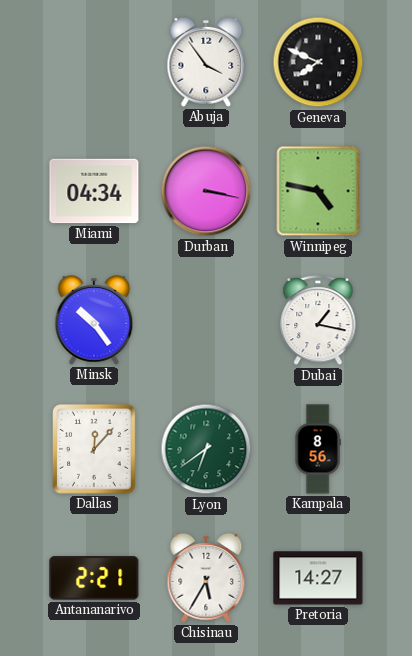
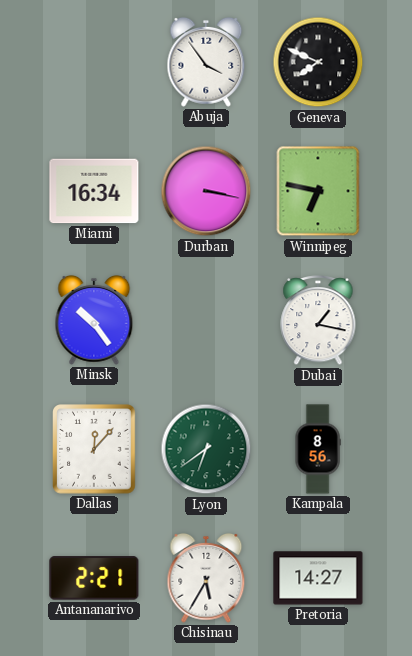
Miami: 04:34 -> 16:34
Winnipeg: 4:47 -> 6:47
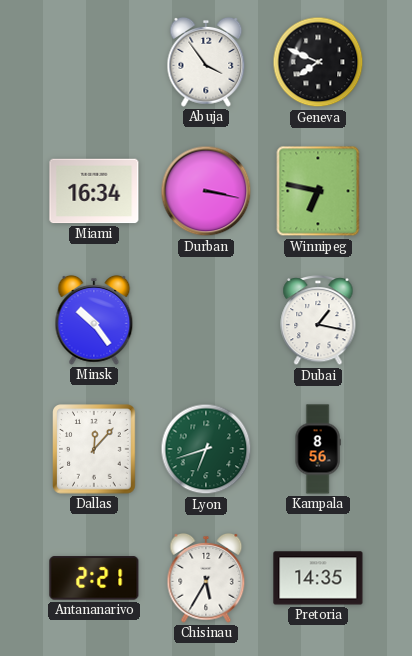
Lyon: 6:39 -> 6:42
Pretoria: 14:27 -> 14:35
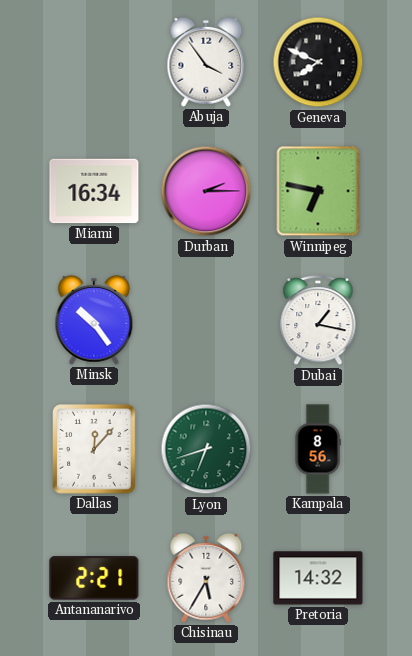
Durban: 3:17 -> 2:15
Pretoria: 14:35 -> 14:32
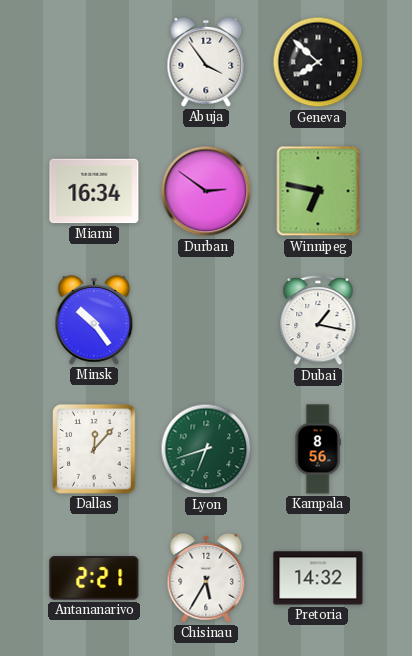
Geneva: 7:49 -> 7:52
Durban: 2:15 -> 2:51
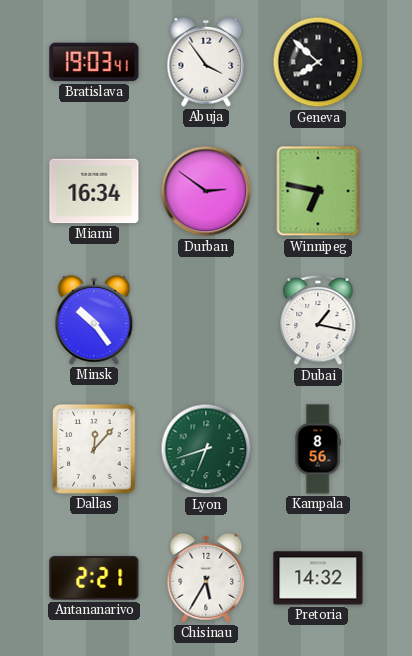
Bratislava: none -> 19:03
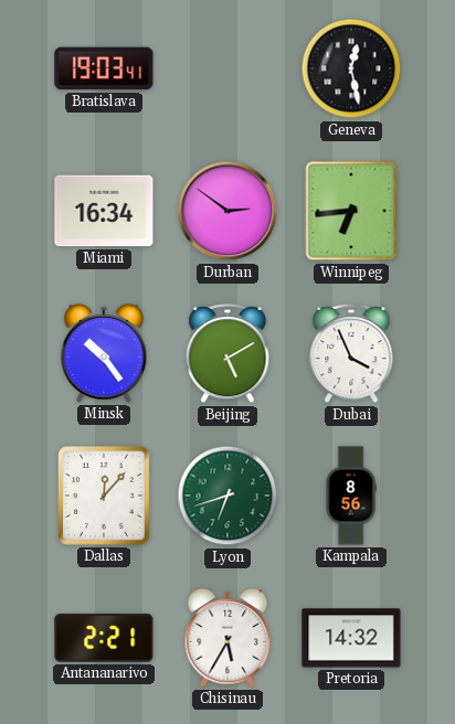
Abuja: 3:54 -> none
Geneva: 7:52 -> 12:28
Winnipeg: 6:47 -> 6:44
Beijing: none -> 5:10
Dubai: 1:17 -> 3:56
